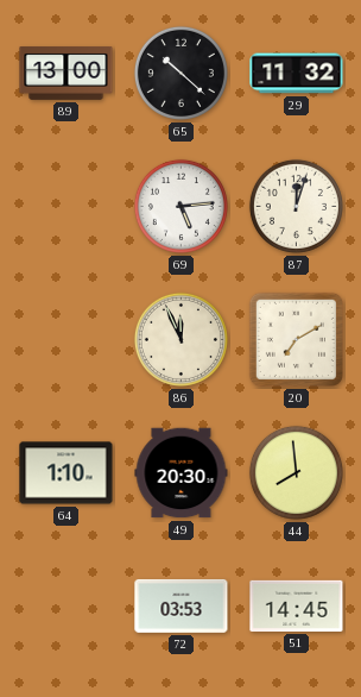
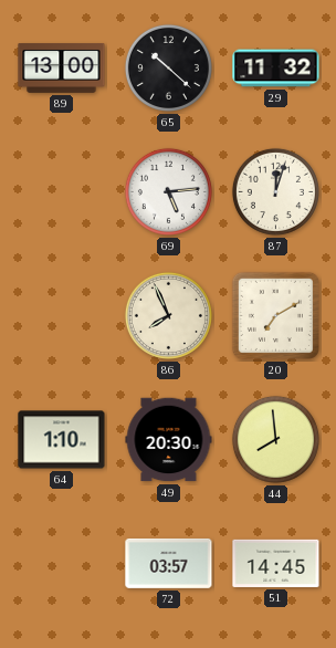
86: 11:56 -> 7:56
72: 03:53 -> 03:57
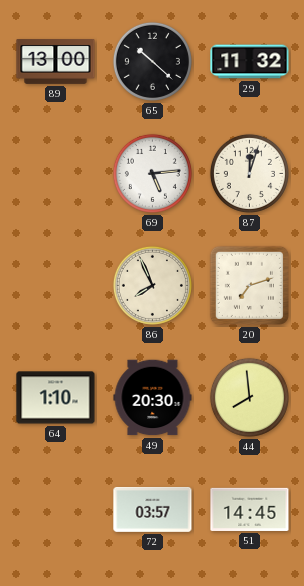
20: 7:10 -> 7:12
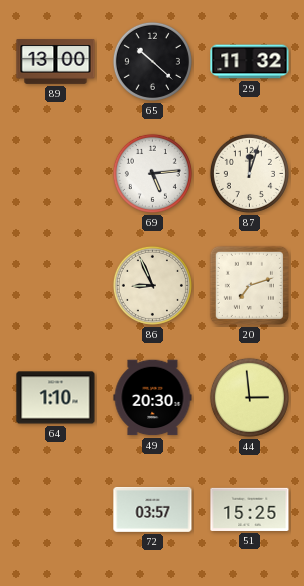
86: 7:56 -> 8:56
44: 7:59 -> 2:59
51: 14:45 -> 15:25
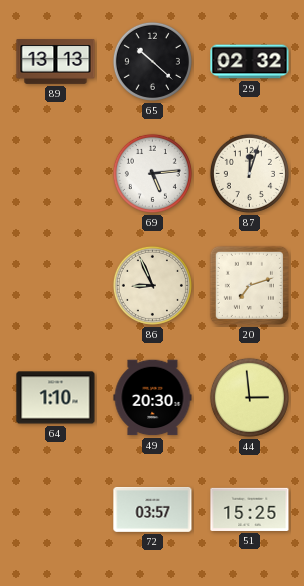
89: 13:00 -> 13:13
29: 11:32 -> 02:32
